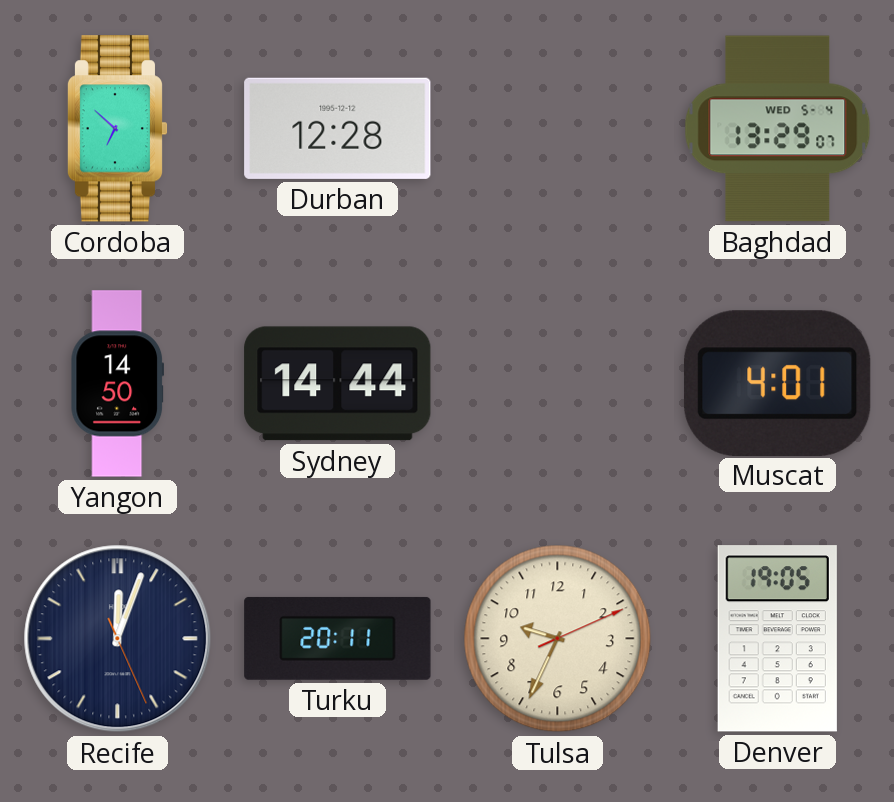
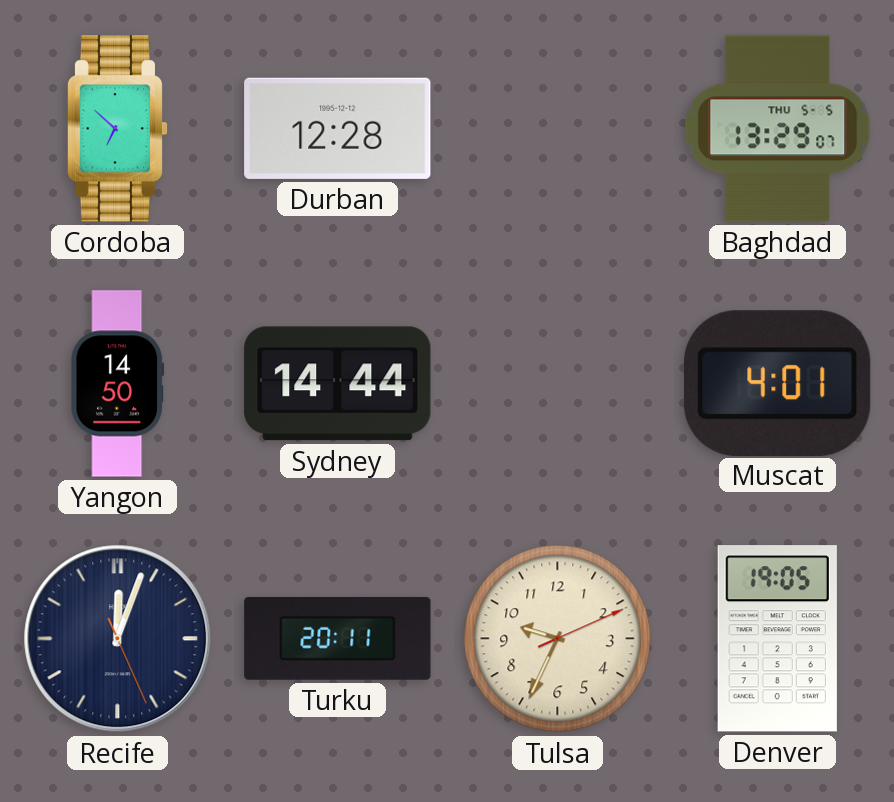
Baghdad date: WED 5-4 -> THU 5-5
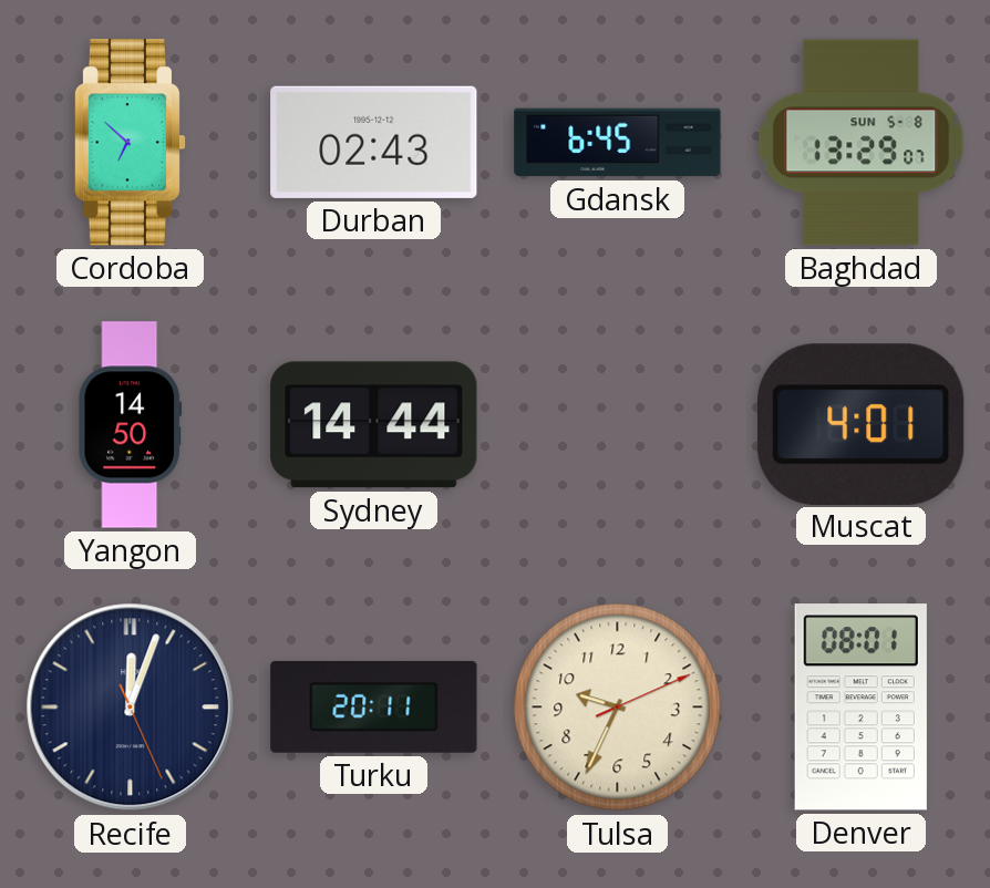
Durban: 12:28 -> 02:43
Gdansk: none -> 6:45
Baghdad date: THU 5-5 -> SUN 5-8
Denver: 19:05 -> 08:01
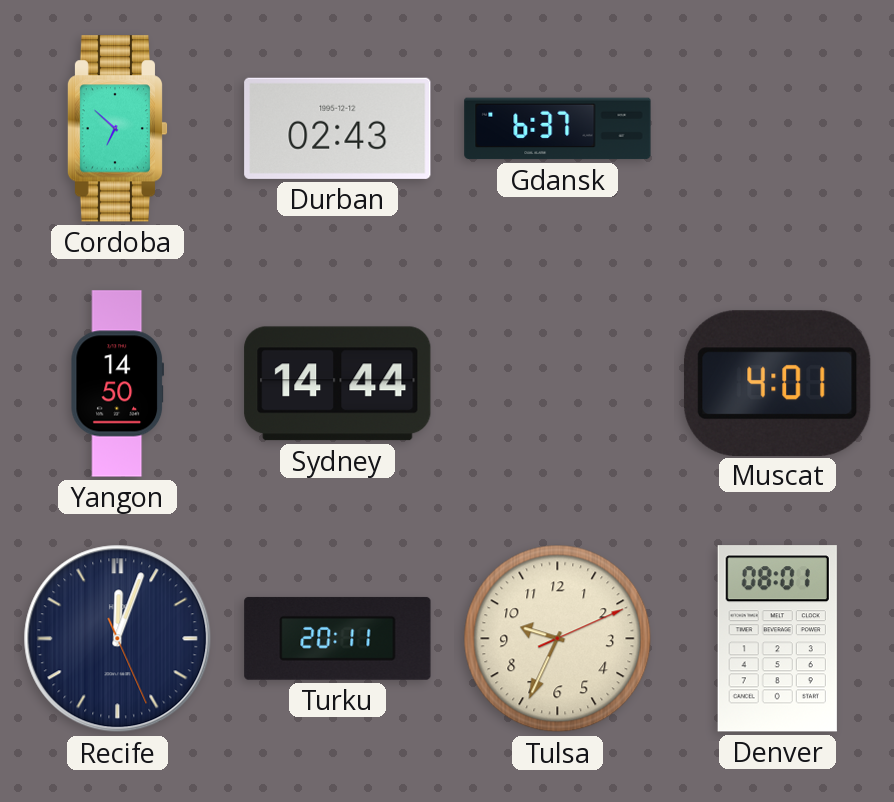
Gdansk: 6:45 -> 6:37
Baghdad: 13:29 -> none
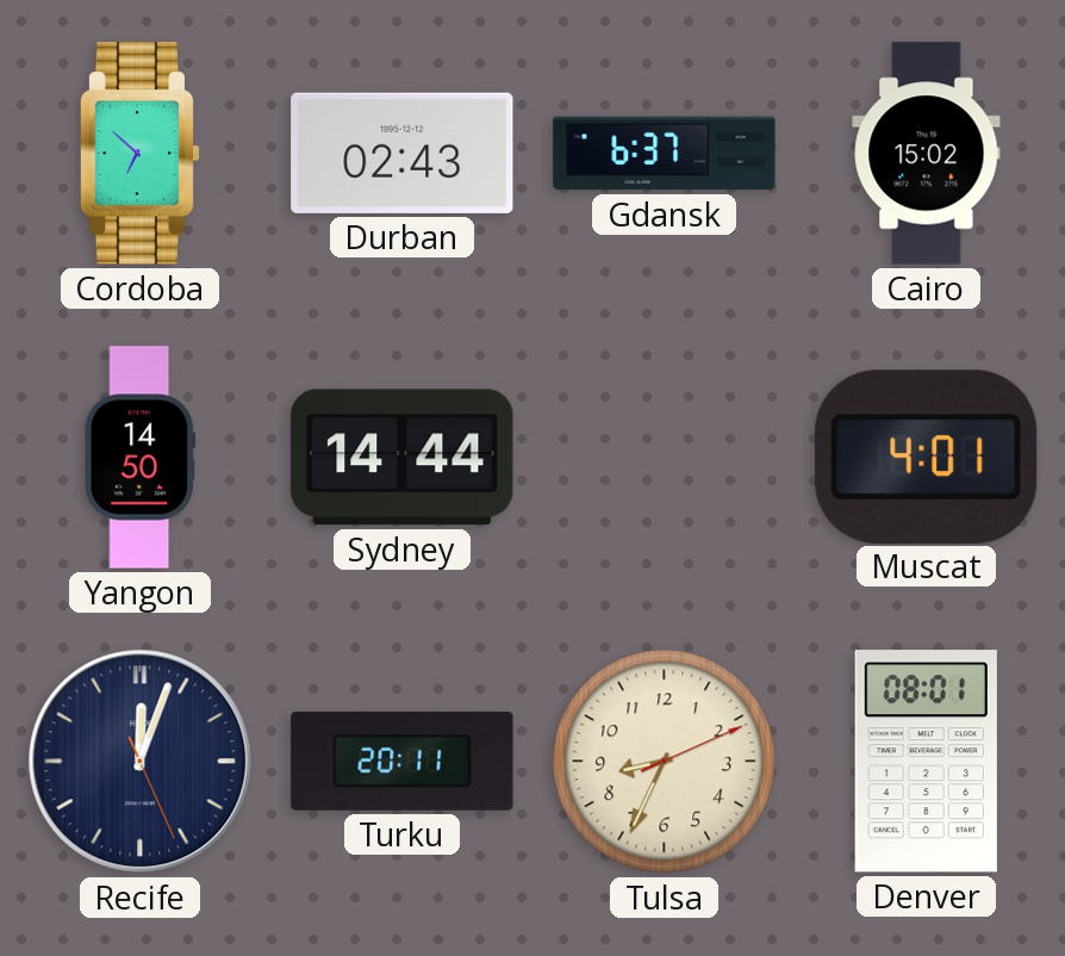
Cairo: none -> 15:02
Tulsa: 9:34 -> 8:34
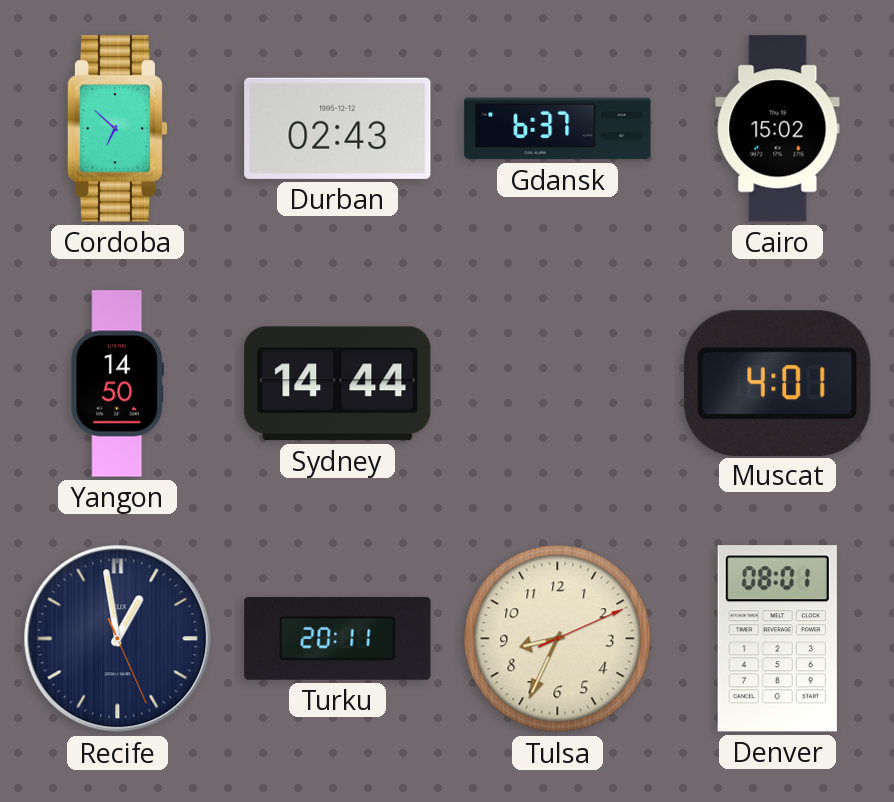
Recife: 12:03 -> 12:58
